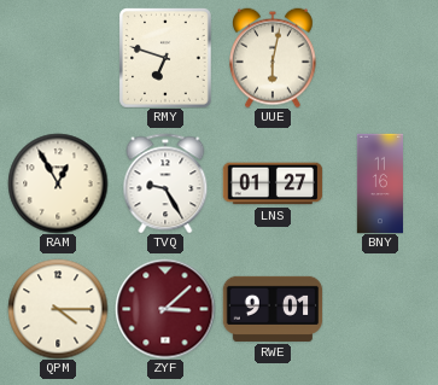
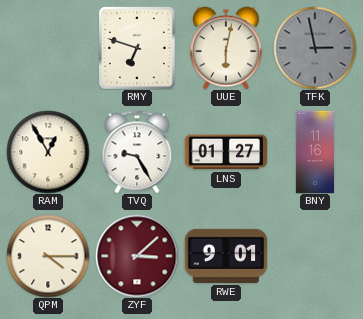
TFK: none -> 2:58
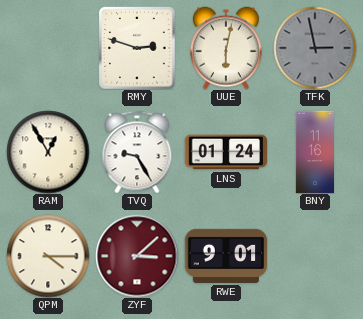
RMY: 6:48 -> 2:48
LNS: 01:27 -> 01:24
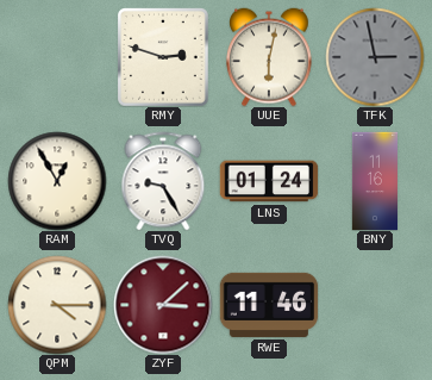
RWE: 9:01 -> 11:46
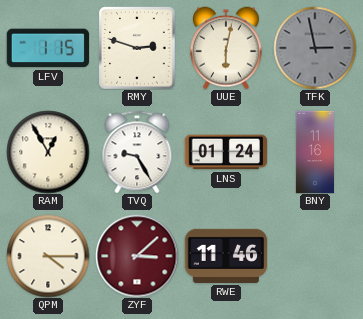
LFV: none -> 1:15
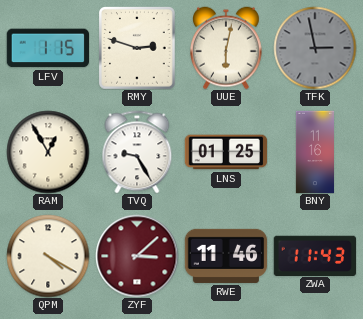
LNS: 01:24 -> 01:25
QPM: 4:15 -> 4:20
ZWA: none -> 11:43
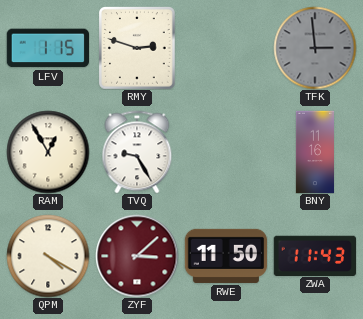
UUE: 6:02 -> none
TFK: 2:58 -> 2:59
LNS: 01:25 -> none
RWE: 11:46 -> 11:50
